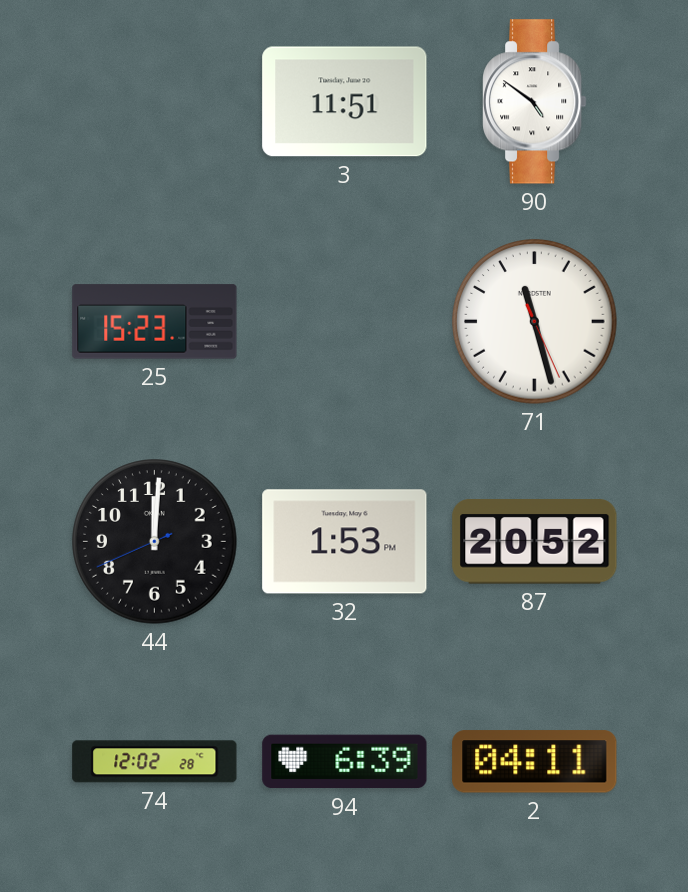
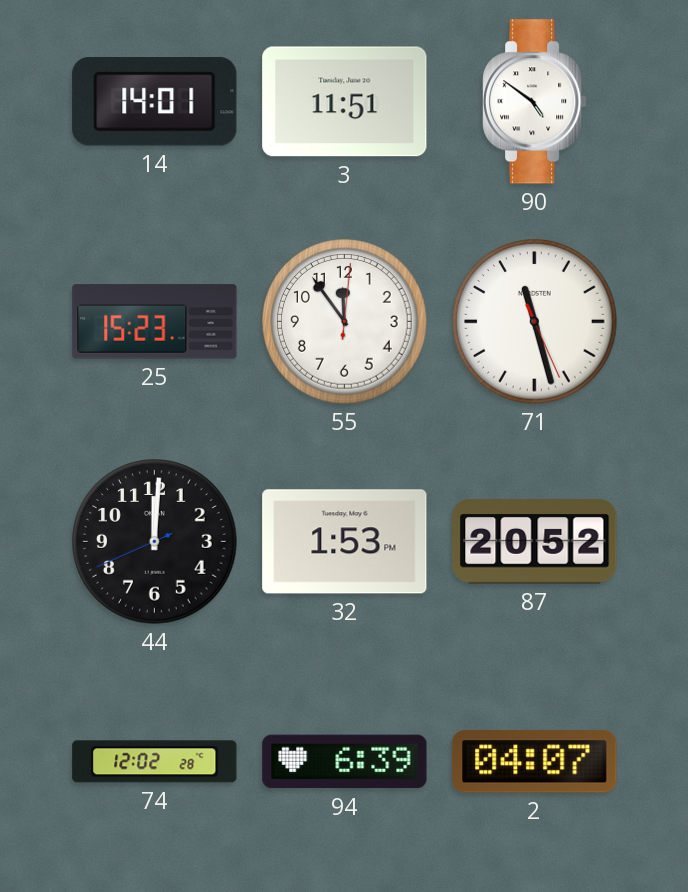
14: none -> 14:01
55: none -> 11:54
2: 04:11 -> 04:07
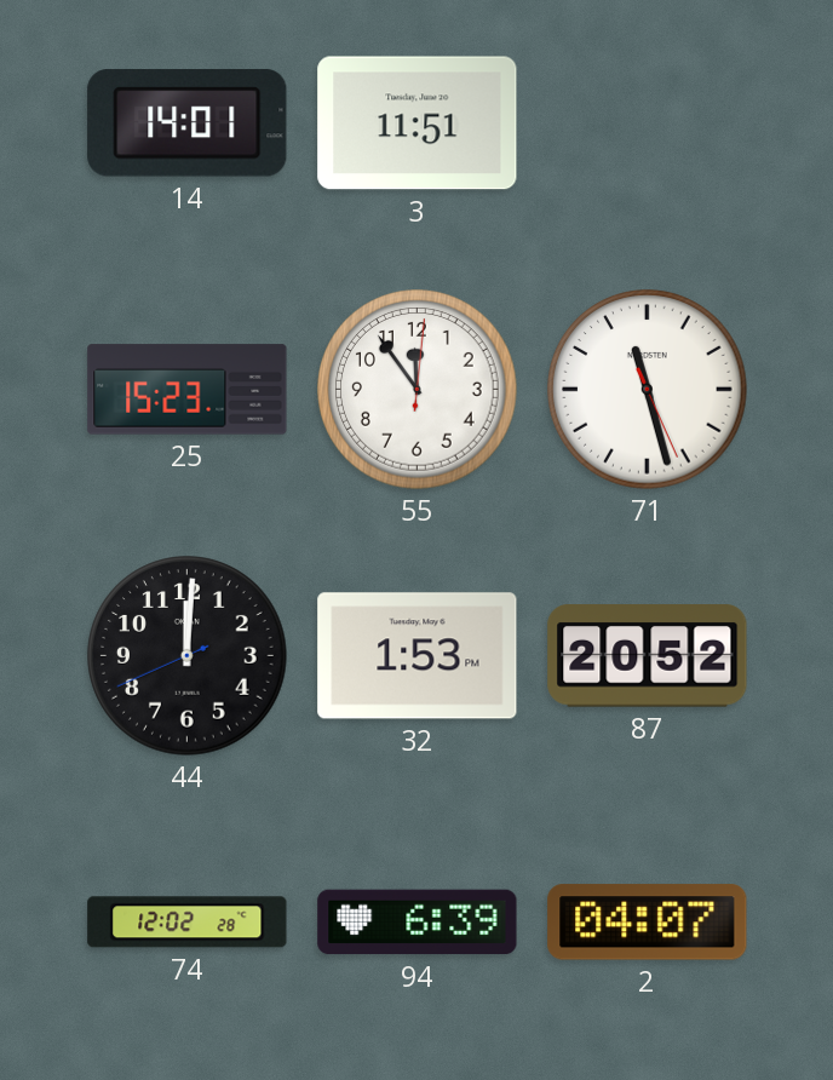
90: 4:51 -> none
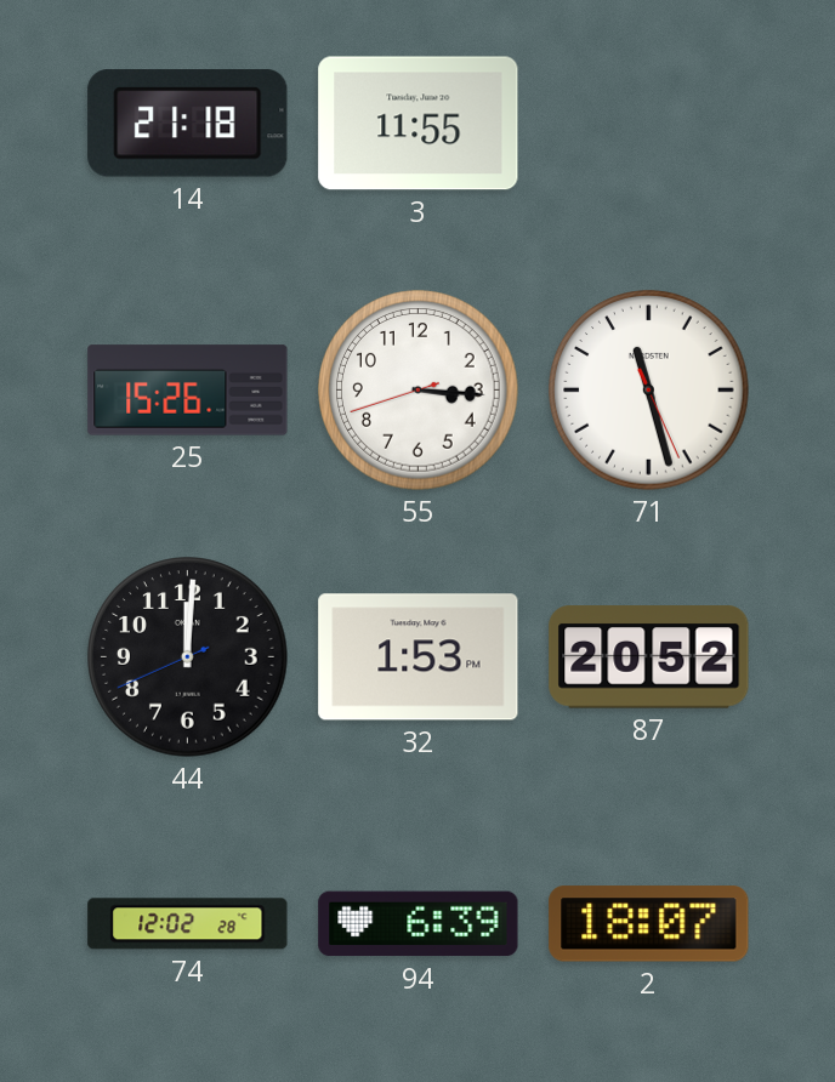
14: 14:01 -> 21:18
3: 11:51 -> 11:55
25: 15:23 -> 15:26
55: 11:54 -> 3:15
2: 04:07 -> 18:07
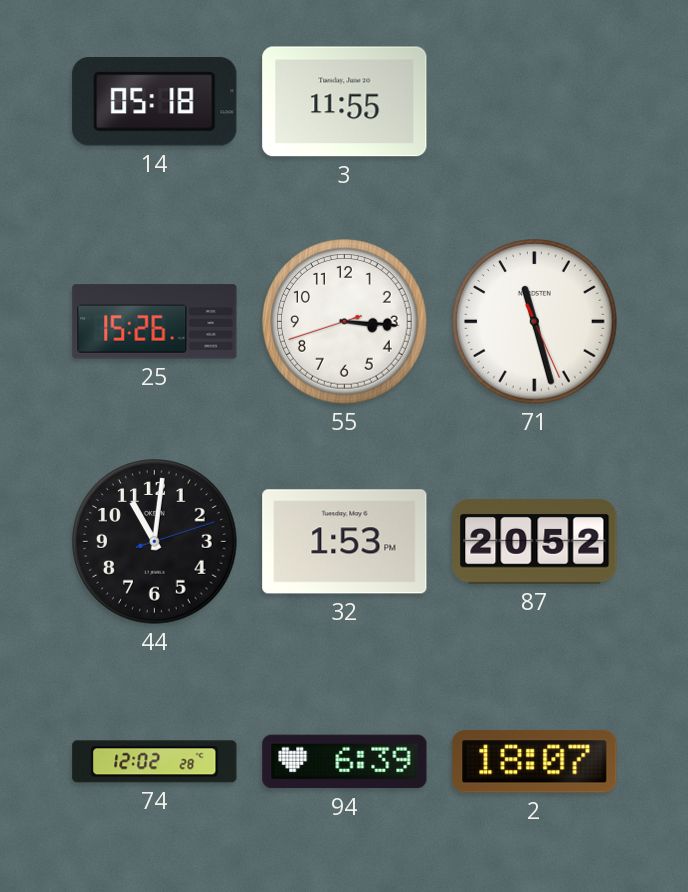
14: 21:18 -> 05:18
44: 12:00 -> 11:01
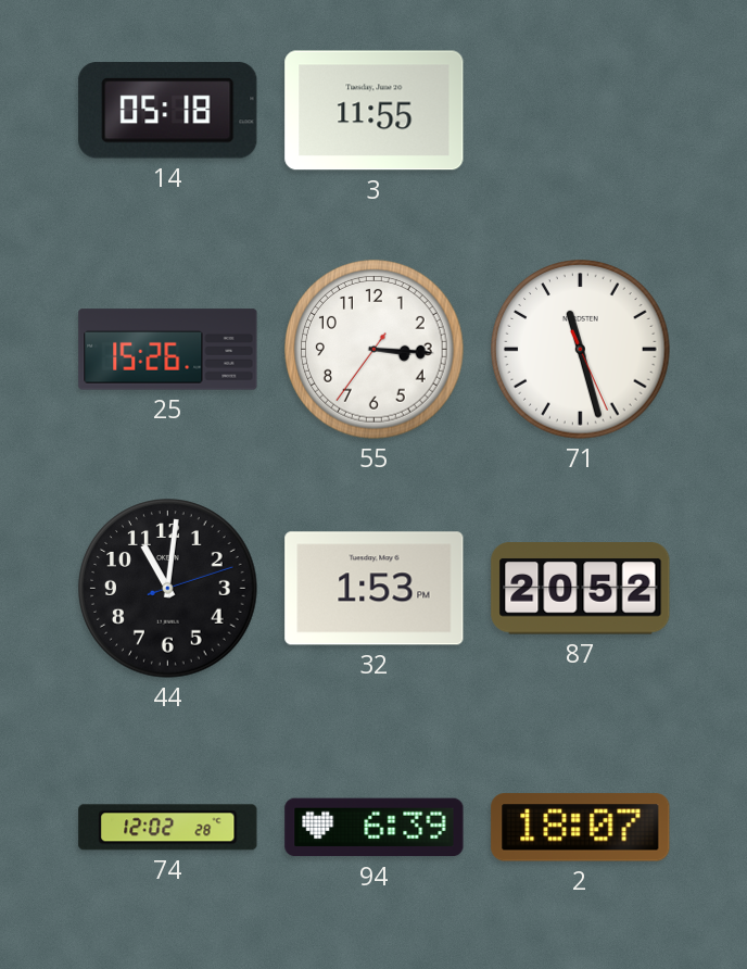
55: 3:15:42 -> 3:15:36
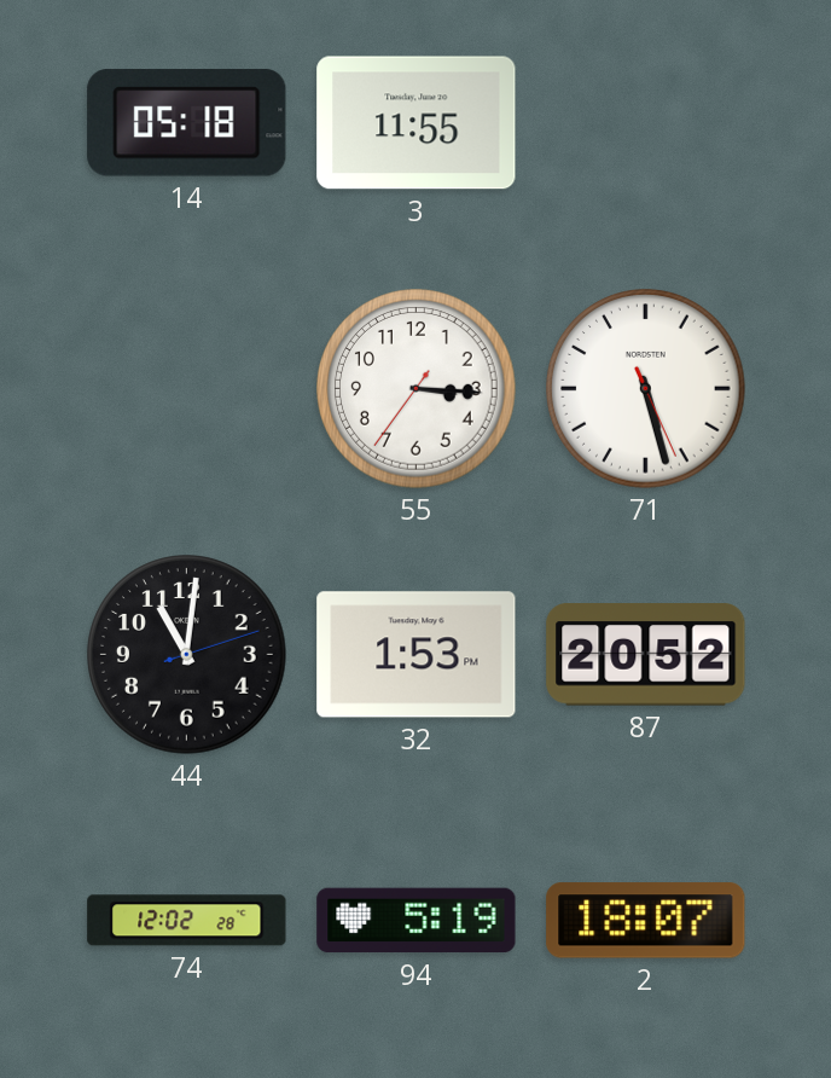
25: 15:26 -> none
71: 11:27 -> 5:27
94: 6:39 -> 5:19
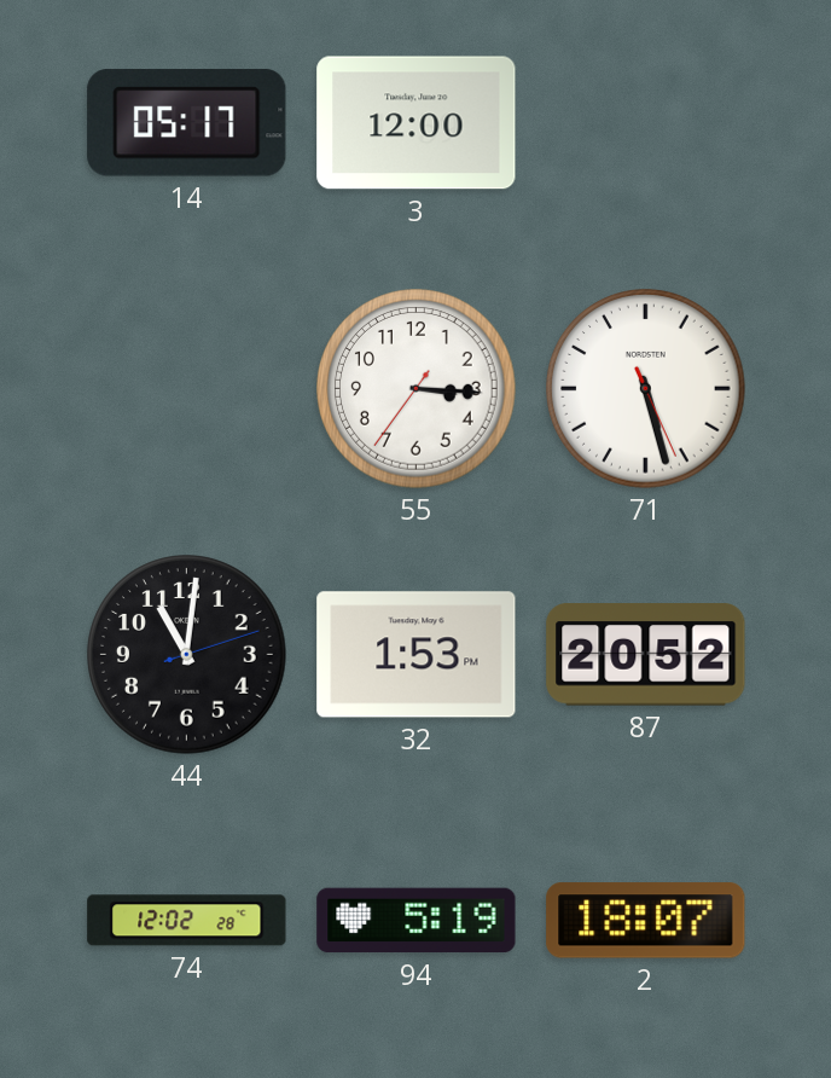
14: 05:18 -> 05:17
3: 11:55 -> 12:00
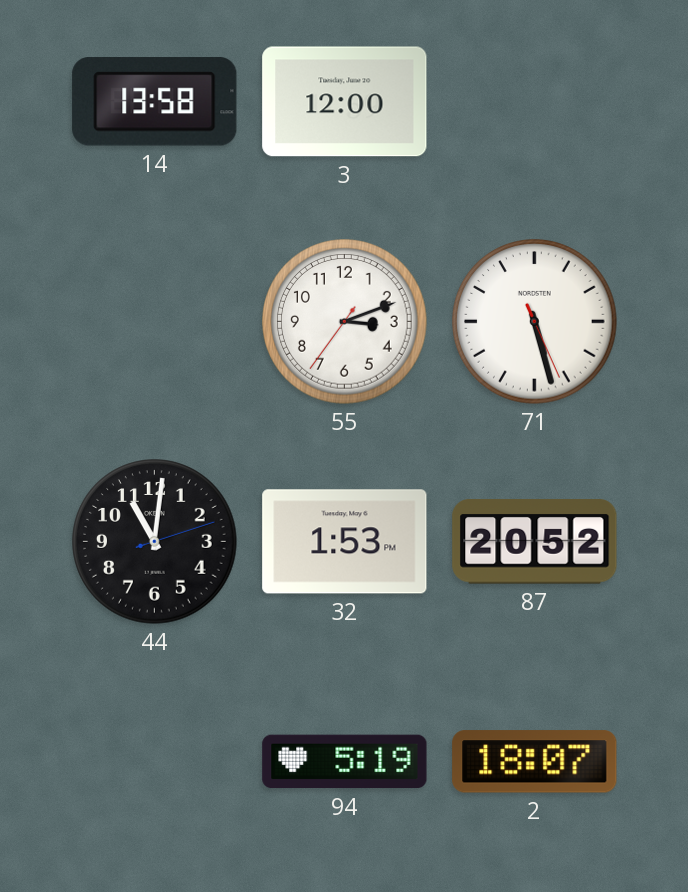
14: 05:17 -> 13:58
55: 3:15 -> 3:11
74: 12:02 -> none
